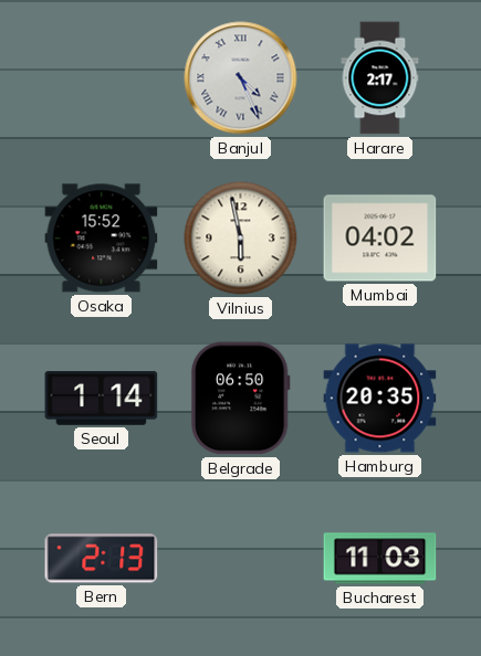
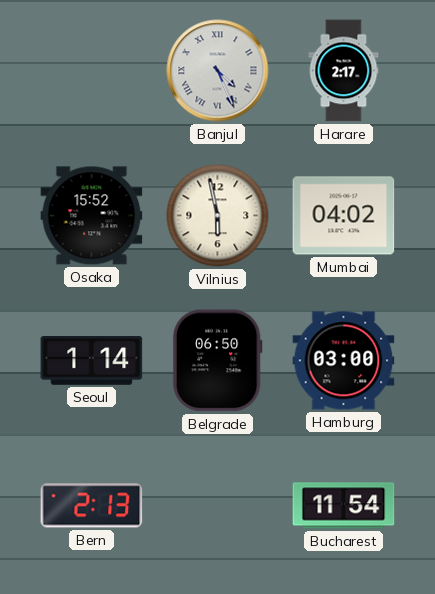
Hamburg: 20:35 -> 03:00
Bucharest: 11:03 -> 11:54
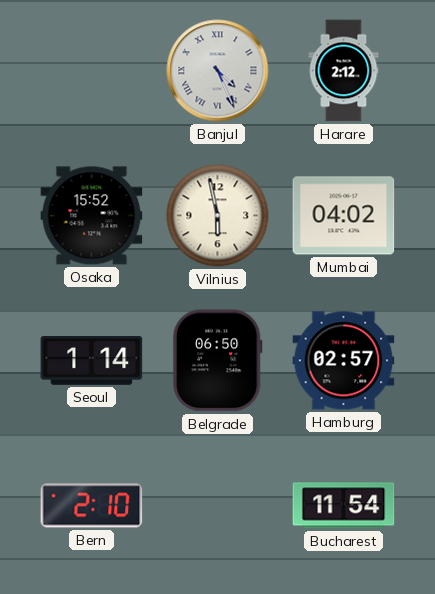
Harare: 2:17 -> 2:12
Hamburg: 03:00 -> 02:57
Bern: 2:13 -> 2:10
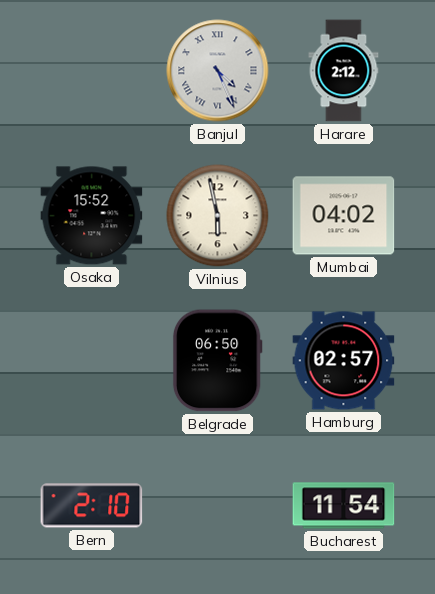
Seoul: 1:14 -> none
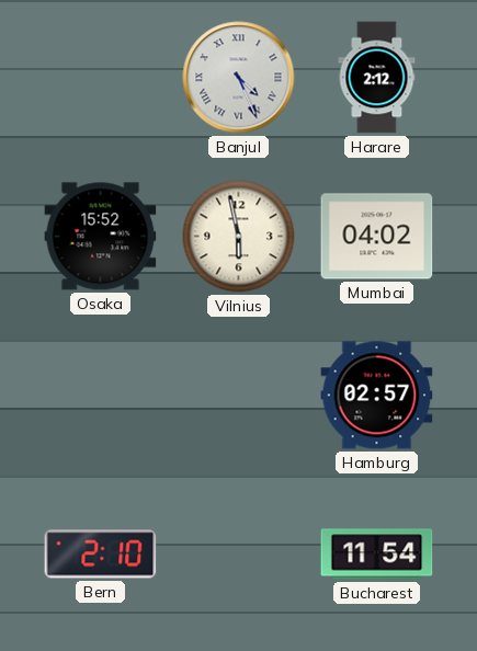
Belgrade: 06:50 -> none
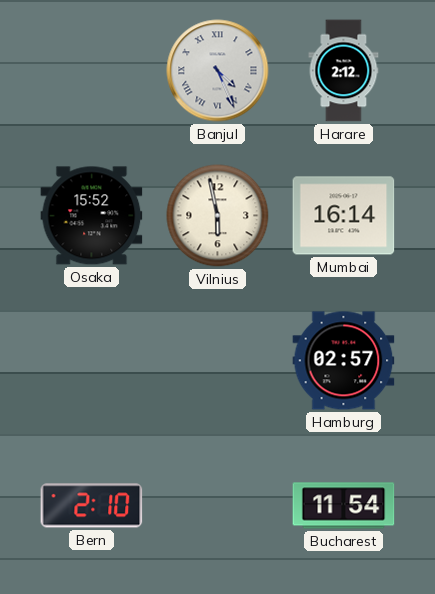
Mumbai: 04:02 -> 16:14
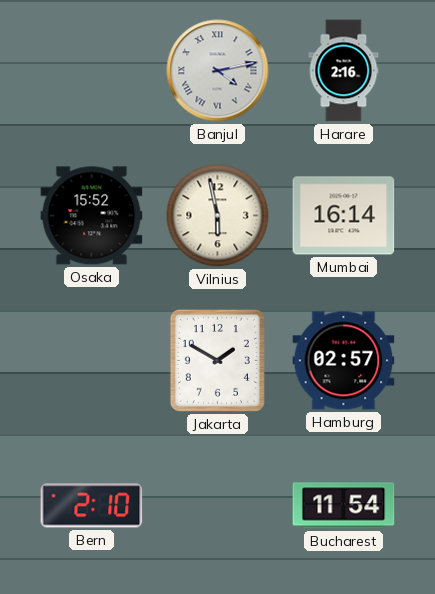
Banjul: 4:26 -> 4:13
Harare: 2:12 -> 2:16
Jakarta: none -> 1:50
